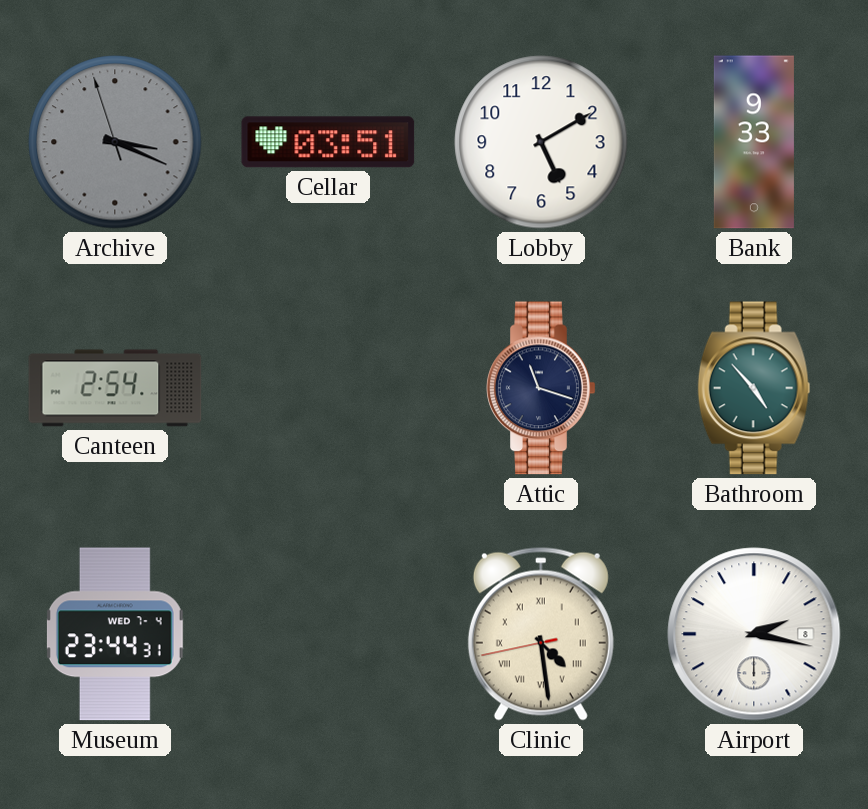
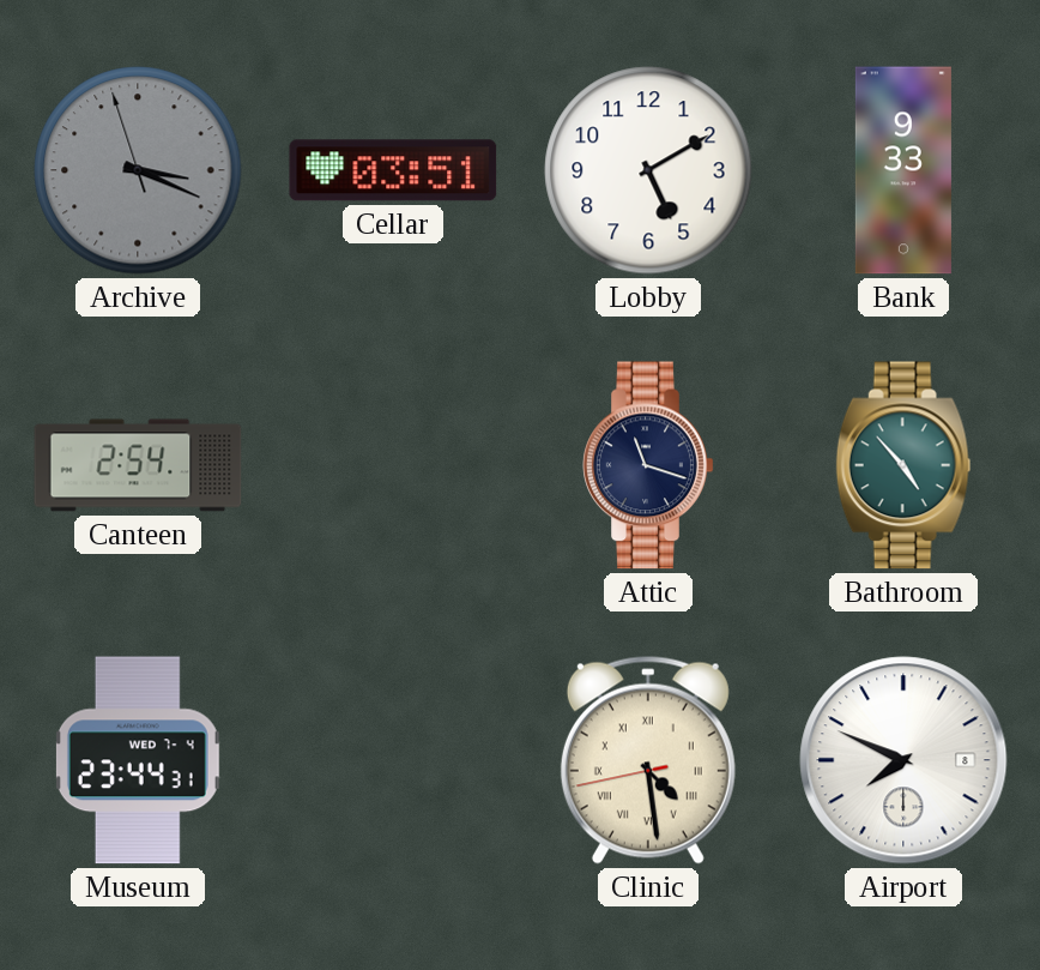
Airport: 2:17 -> 7:49
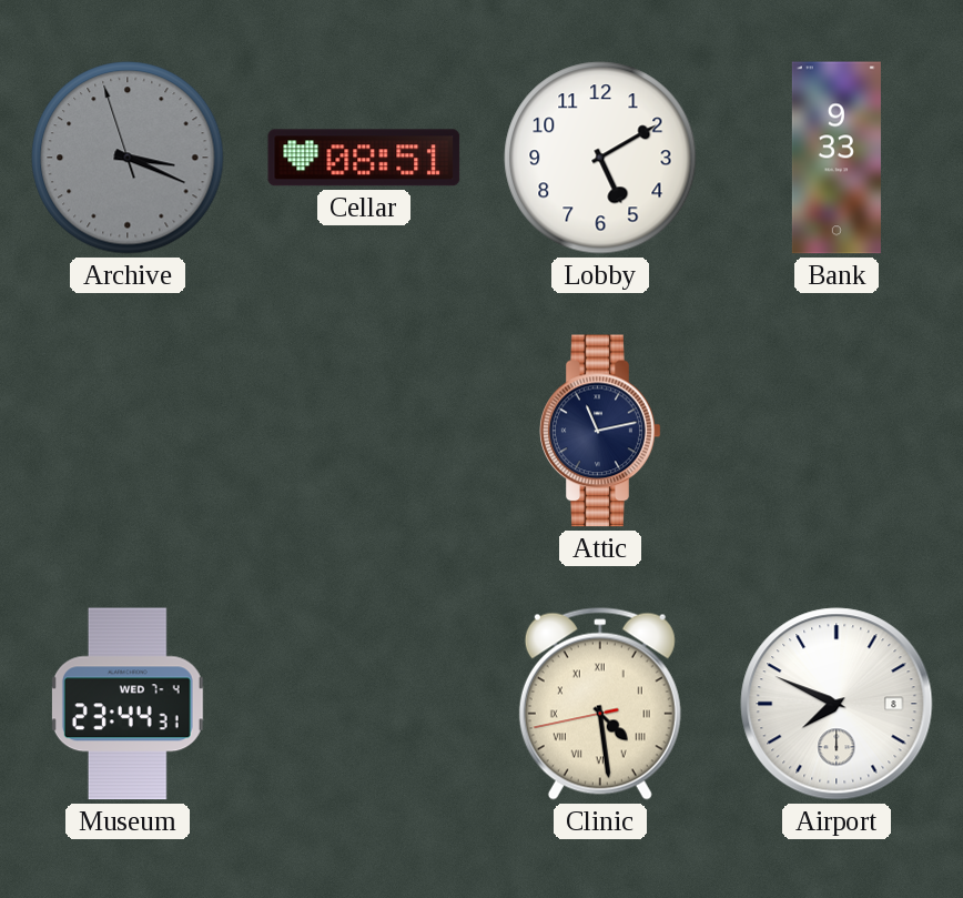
Cellar: 03:51 -> 08:51
Canteen: 2:54 -> none
Attic: 11:18 -> 11:13
Bathroom: 4:53 -> none
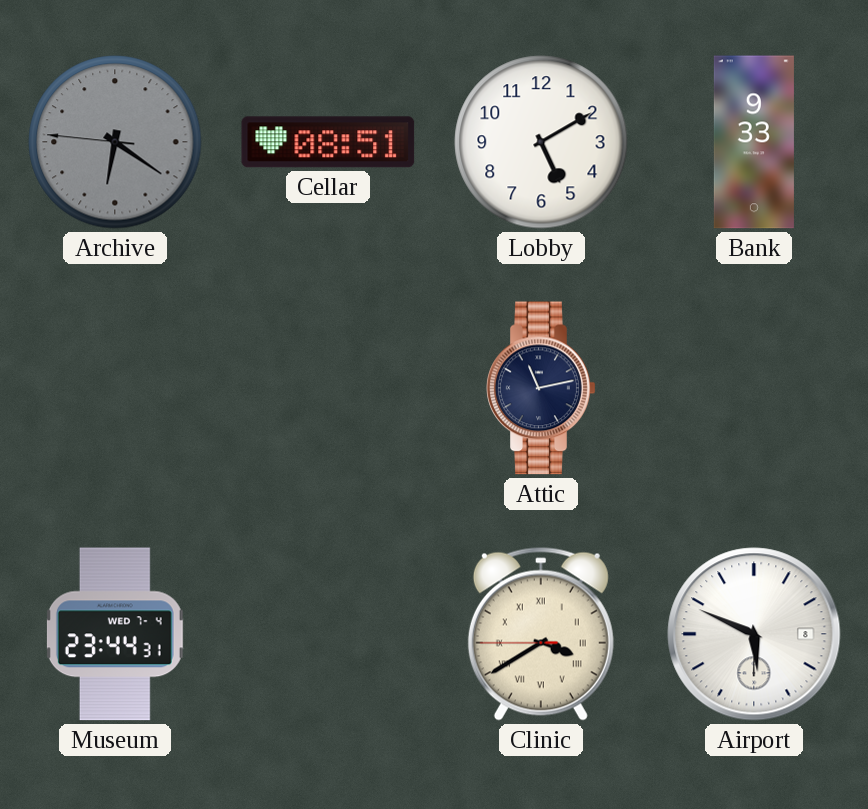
Archive: 3:18 -> 6:20
Clinic: 4:28 -> 3:39
Airport: 7:49 -> 5:49
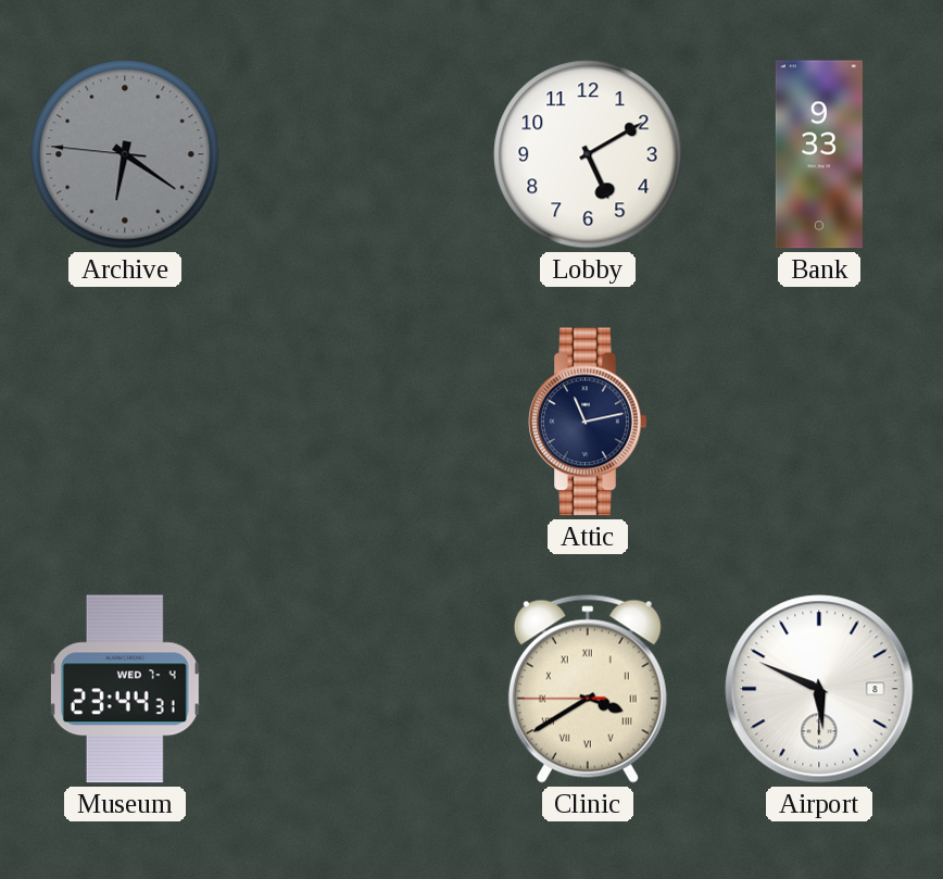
Cellar: 08:51 -> none
